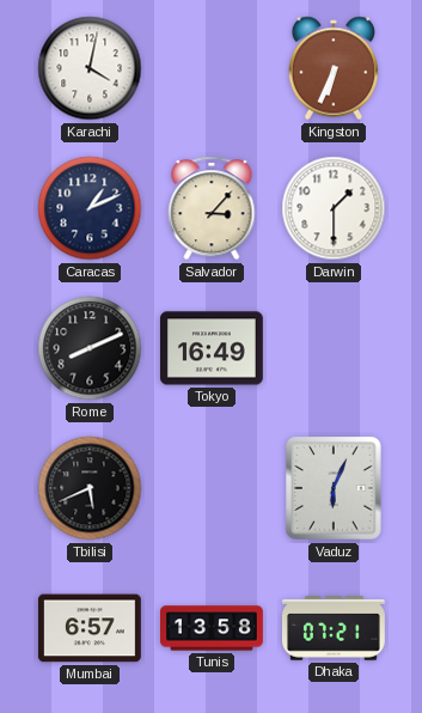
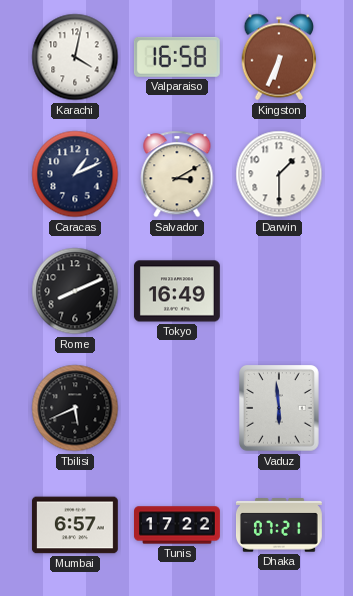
Valparaiso: none -> 16:58
Salvador: 3:07 -> 3:10
Vaduz: 6:04 -> 5:59
Tunis: 13:58 -> 17:22
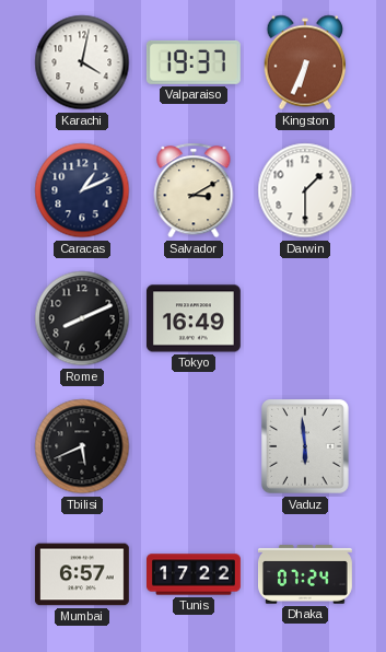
Valparaiso: 16:58 -> 19:37
Dhaka: 07:21 -> 07:24
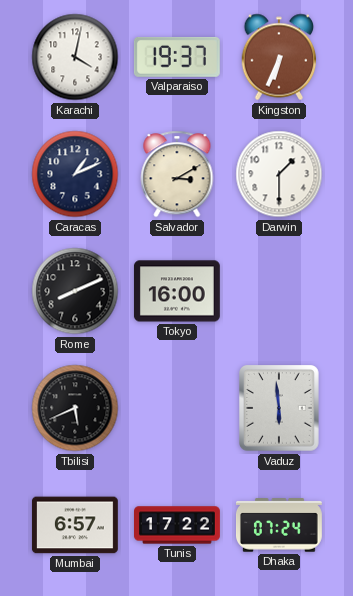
Tokyo: 16:49 -> 16:00
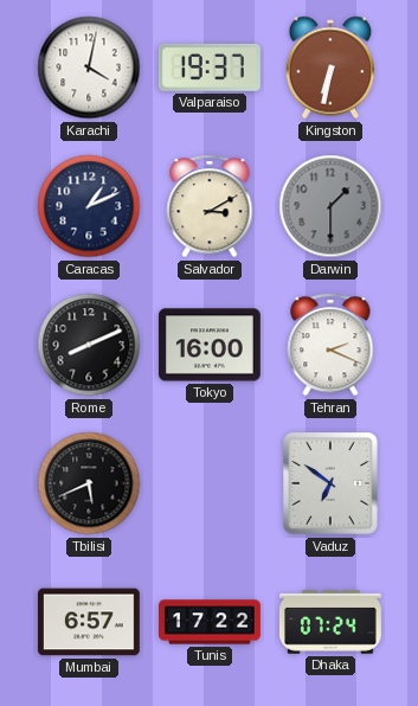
Kingston: 6:34 -> 6:32
Darwin dial: white -> grey
Tehran: none -> 2:19
Vaduz: 5:59 -> 6:51
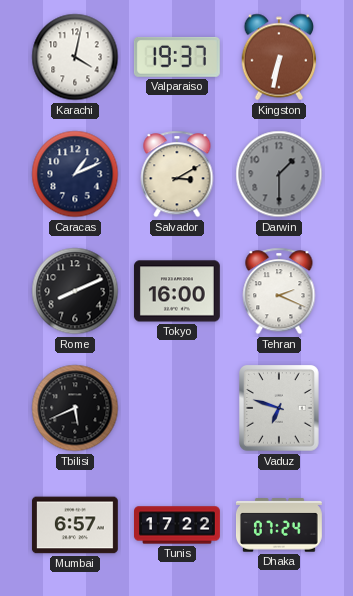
Vaduz: 6:51 -> 6:48
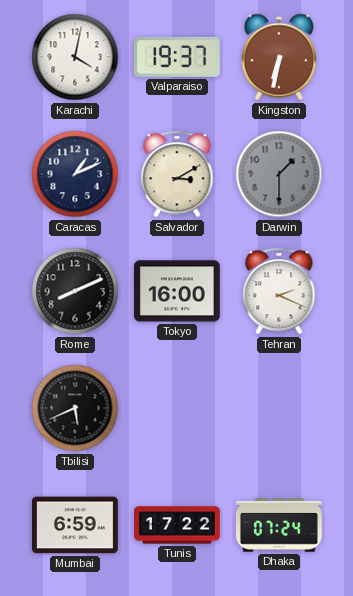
Vaduz: 6:48 -> none
Mumbai: 6:57 -> 6:59
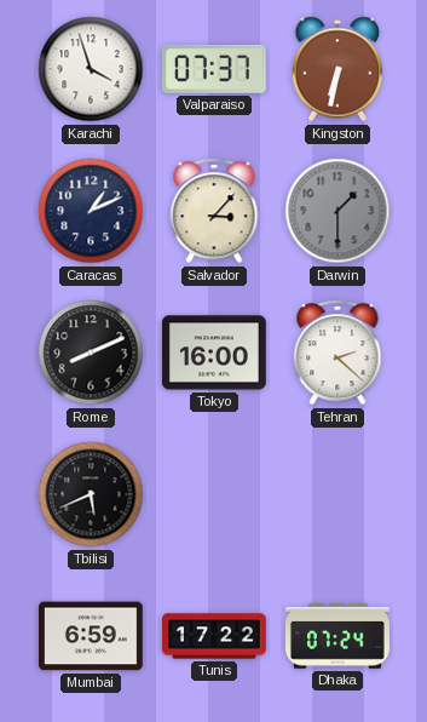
Karachi: 4:02 -> 3:57
Valparaiso: 19:37 -> 07:37
Salvador: 3:10 -> 3:07
Tehran: 2:19 -> 2:22
